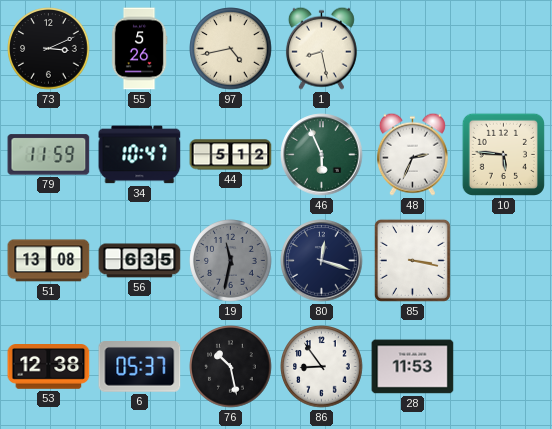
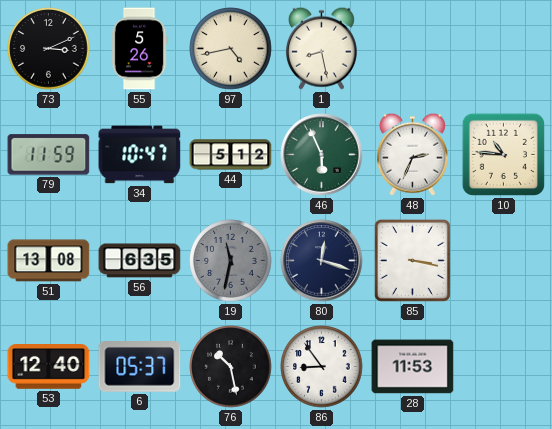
10: 5:46 -> 10:46
53: 12:38 -> 12:40
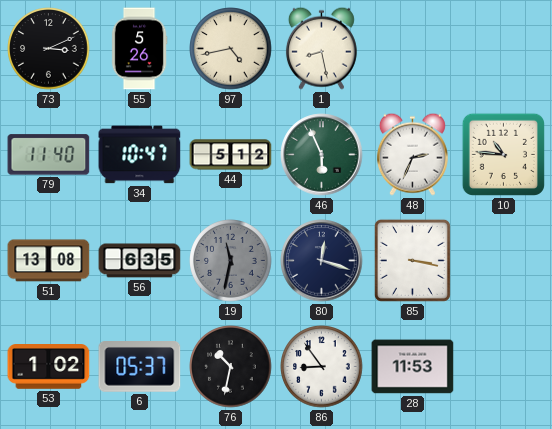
79: 11:59 -> 11:40
53: 12:40 -> 1:02
76: 10:28 -> 10:32
